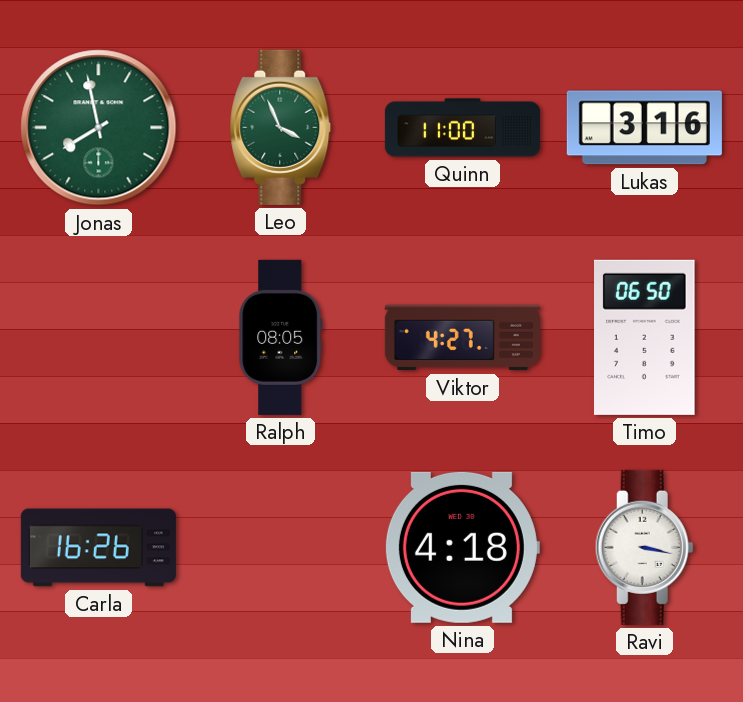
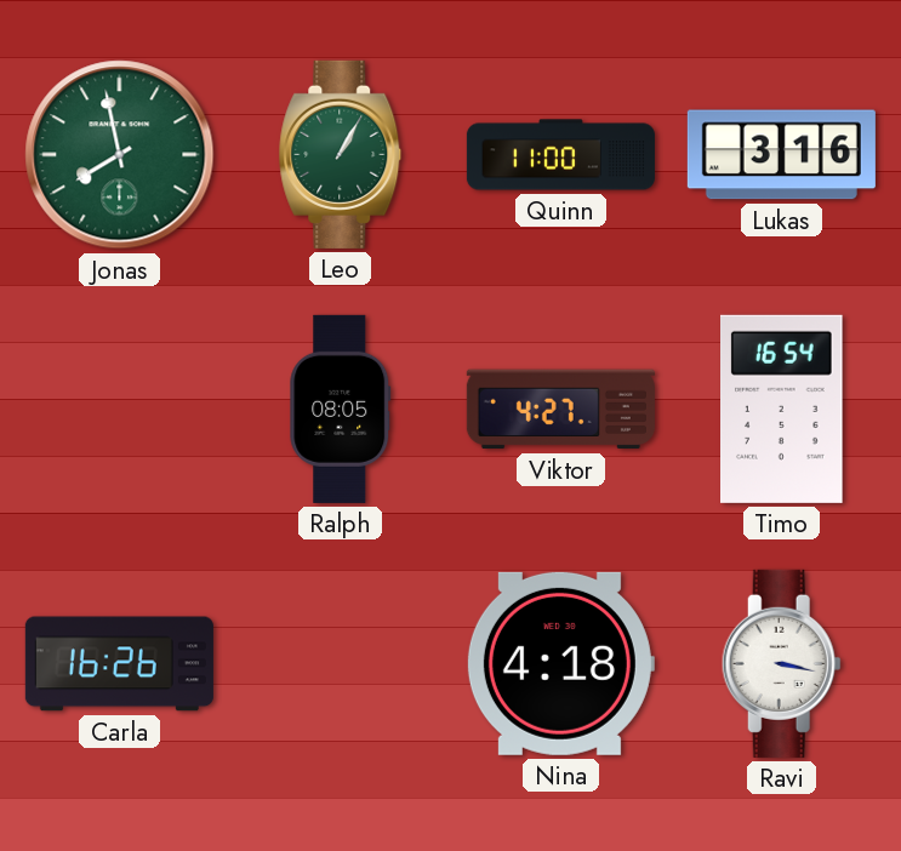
Leo: 3:56 -> 1:05
Timo: 06:50 -> 16:54
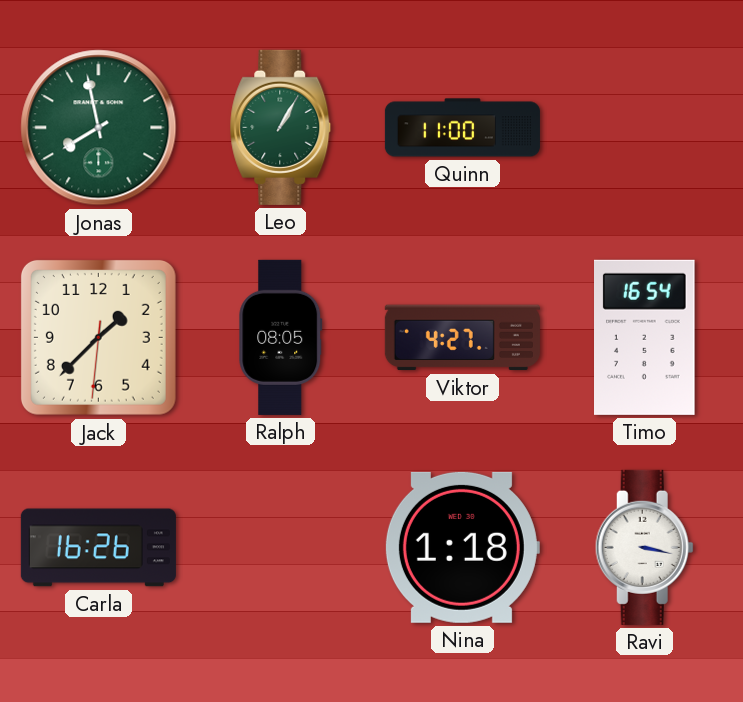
Lukas: 3:16 -> none
Jack: none -> 1:37
Nina: 4:18 -> 1:18
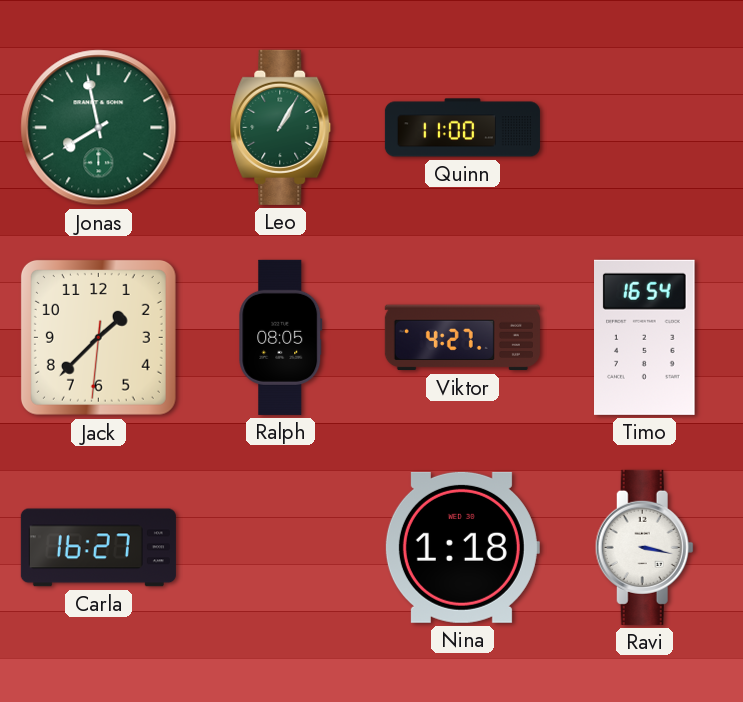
Carla: 16:26 -> 16:27
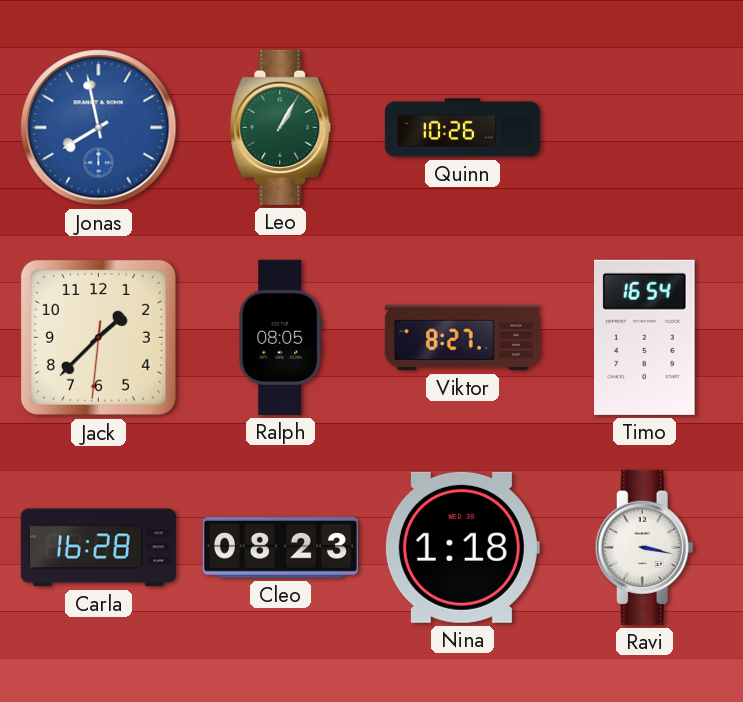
Jonas dial: green -> blue
Quinn: 11:00 -> 10:26
Viktor: 4:27 -> 8:27
Carla: 16:27 -> 16:28
Cleo: none -> 08:23
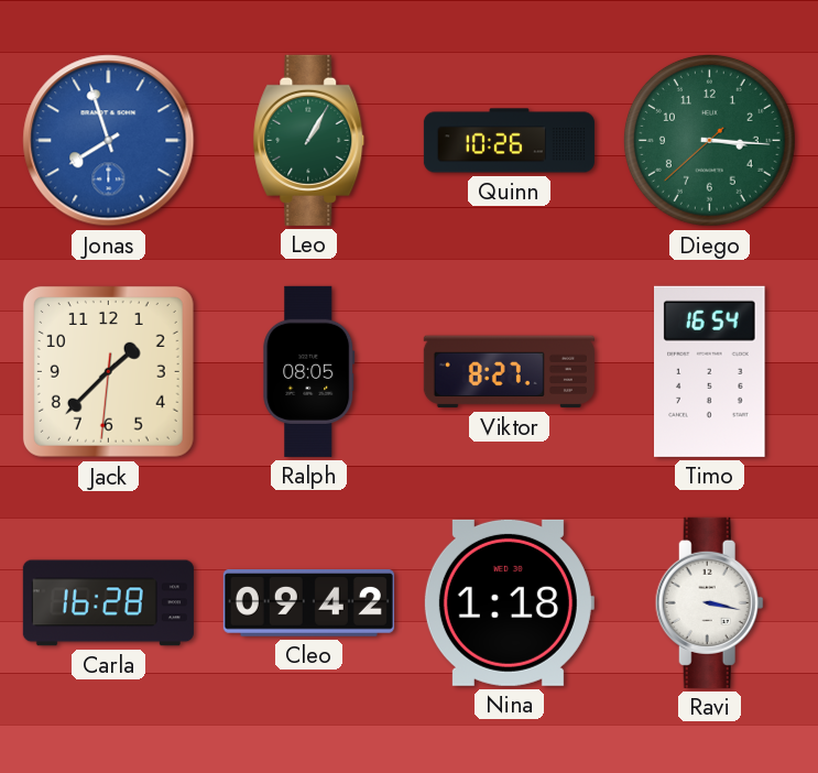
Jonas: 7:58 -> 7:57
Diego: none -> 3:15
Cleo: 08:23 -> 09:42
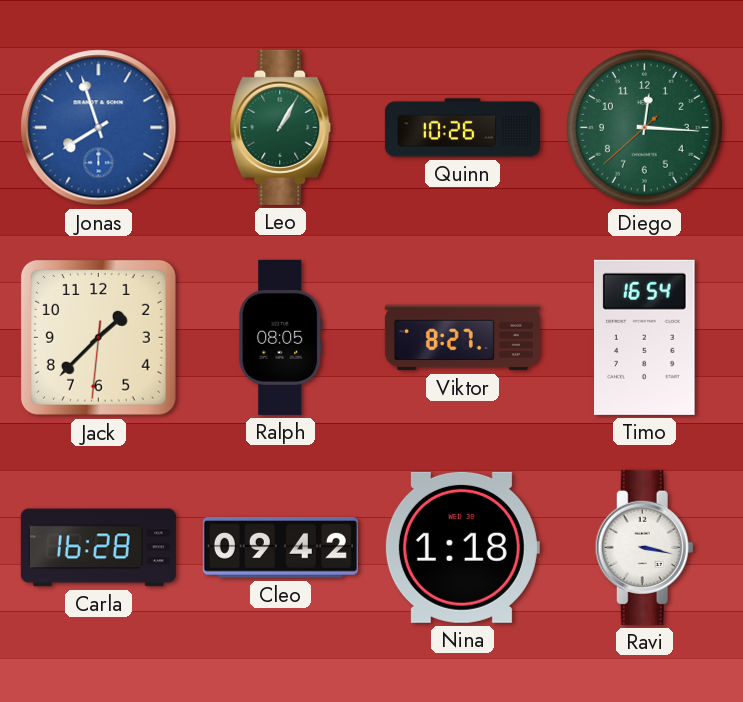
Diego: 3:15 -> 12:15
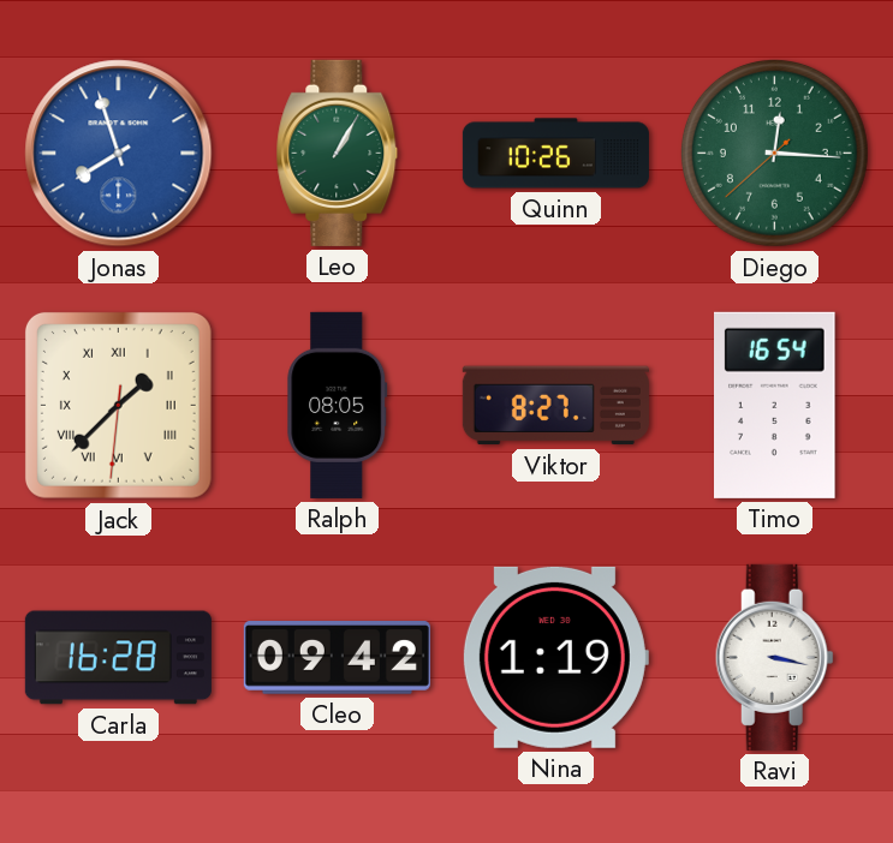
Jack numerals: Arabic -> Roman
Nina: 1:18 -> 1:19
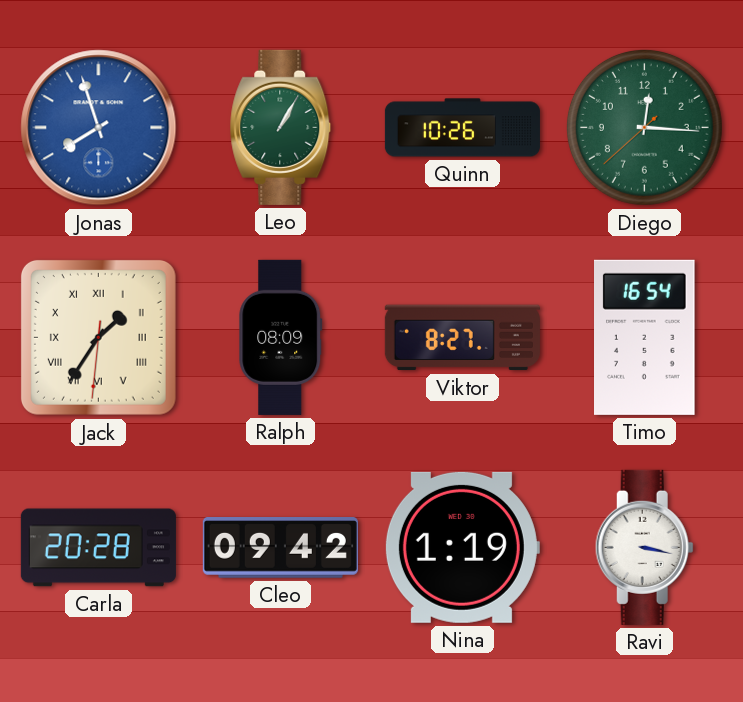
Jack: 1:37 -> 1:35
Ralph: 08:05 -> 08:09
Carla: 16:28 -> 20:28
